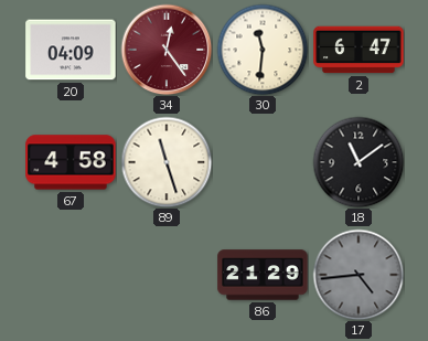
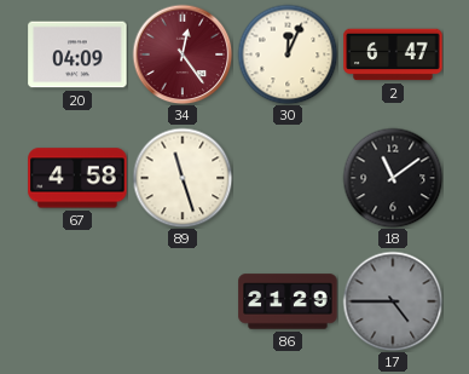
30: 11:31 -> 12:04
17: 4:44 -> 4:45
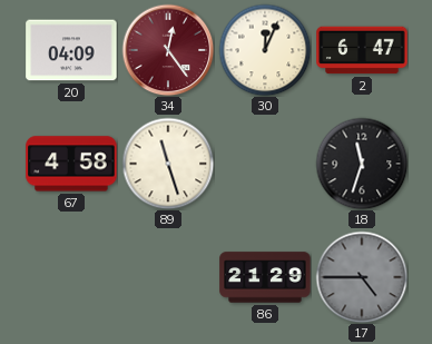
18: 11:09 -> 11:33
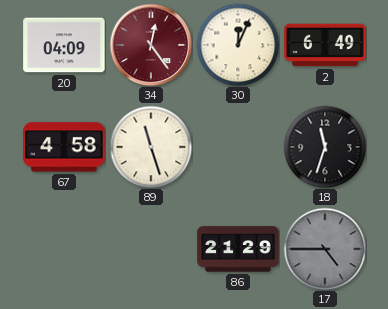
2: 6:47 -> 6:49
